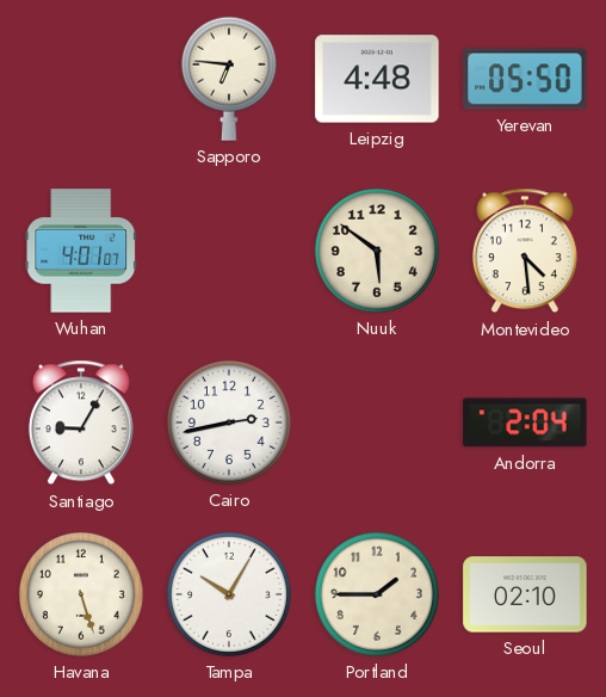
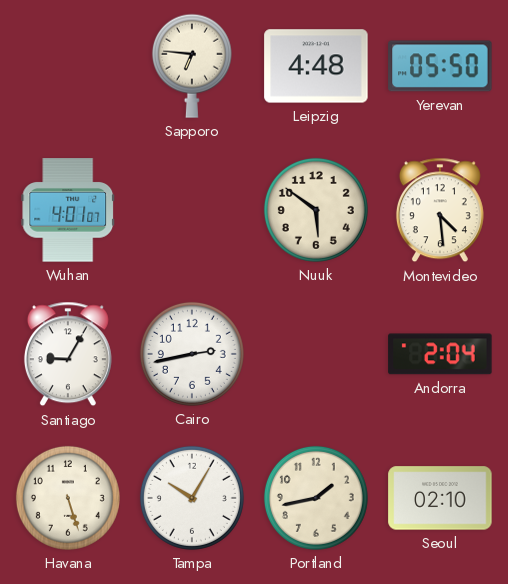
Portland: 1:45 -> 1:43
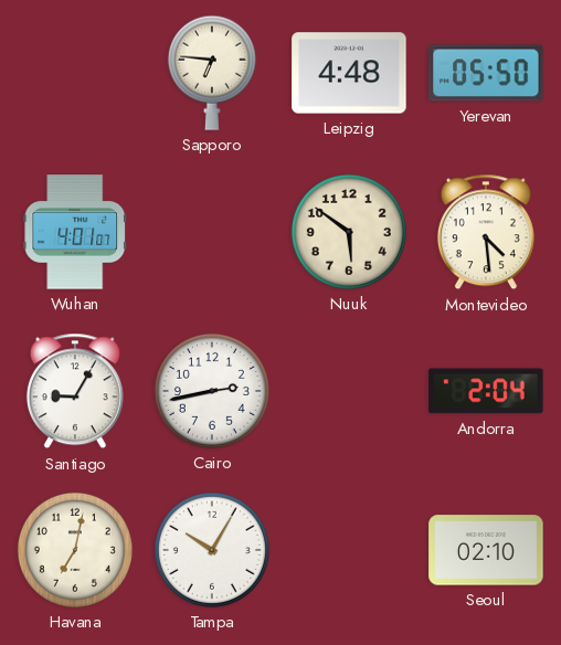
Havana: 5:27 -> 7:02
Portland: 1:43 -> none
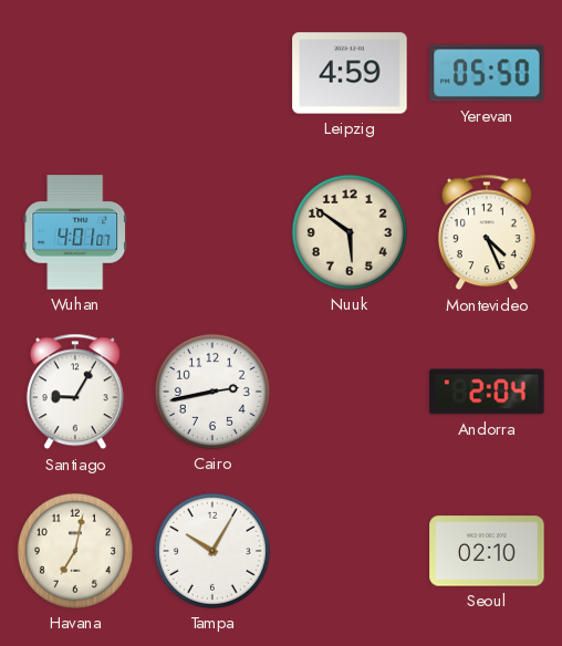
Sapporo: 6:46 -> none
Leipzig: 4:48 -> 4:59
Montevideo: 4:29 -> 4:26
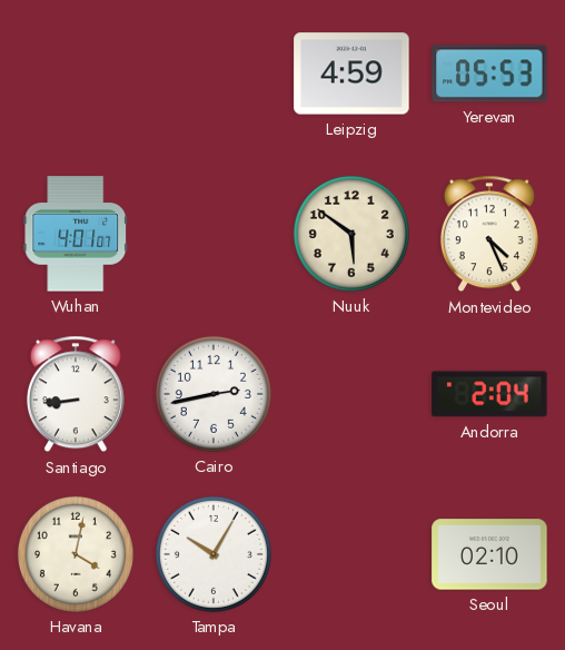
Yerevan: 05:50 -> 05:53
Santiago: 9:05 -> 8:44
Havana: 7:02 -> 4:02
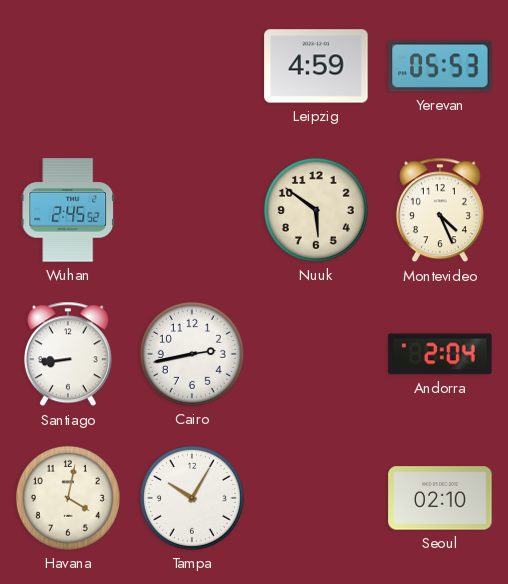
Wuhan: 4:01 -> 2:45
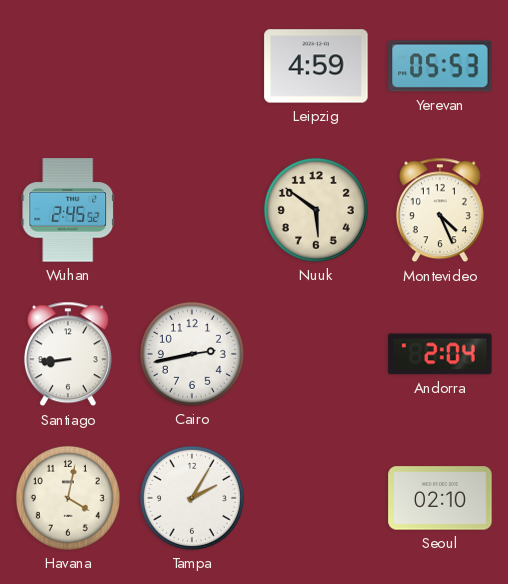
Tampa: 10:05 -> 2:05
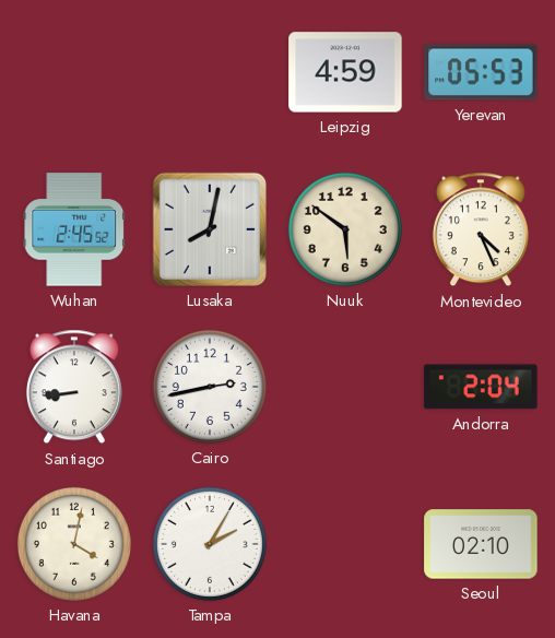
Lusaka: none -> 8:02
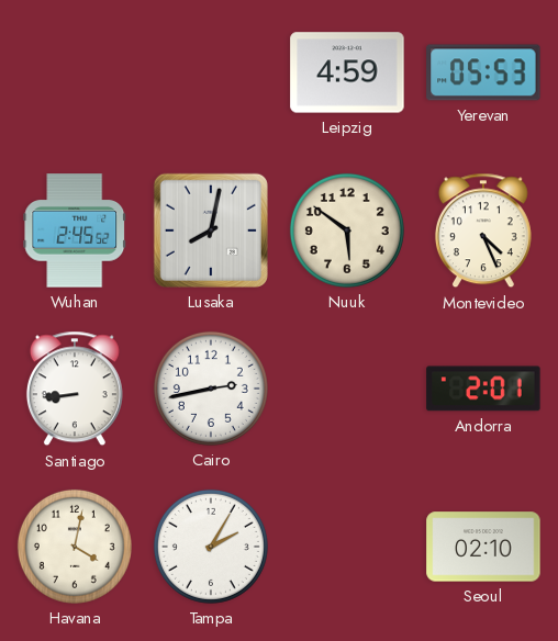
Andorra: 2:04 -> 2:01
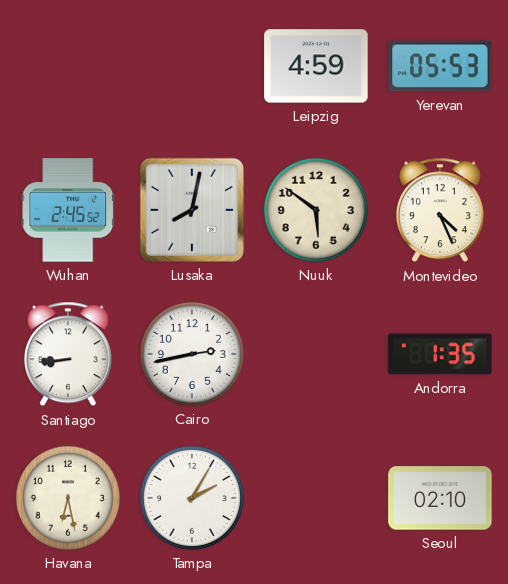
Andorra: 2:01 -> 1:35
Havana: 4:02 -> 6:28
